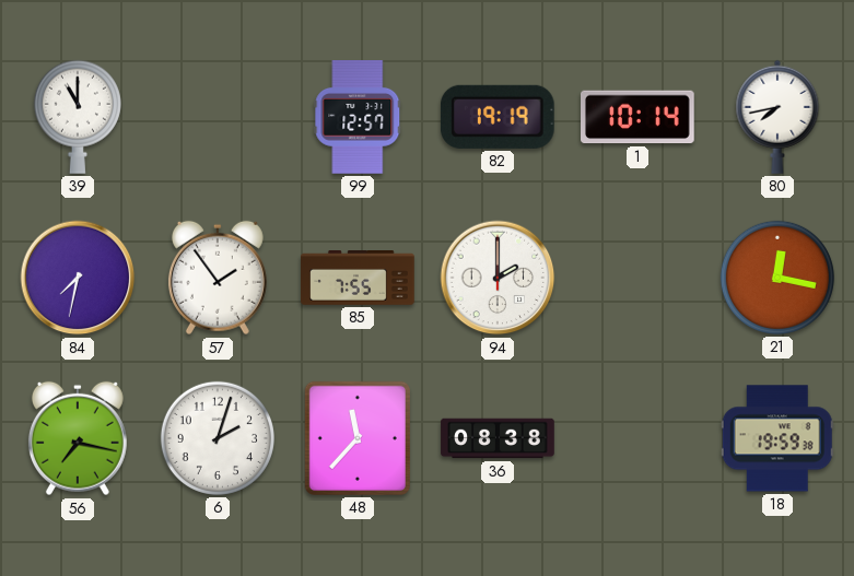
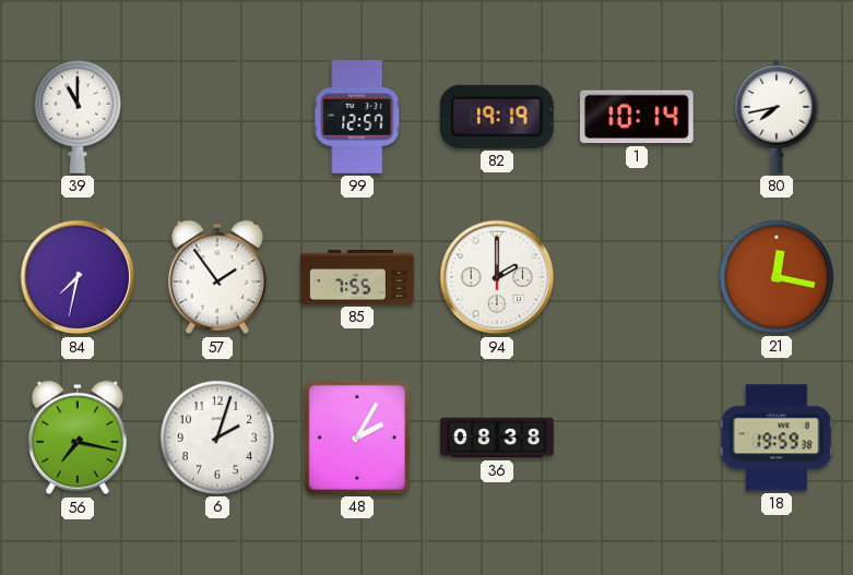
48: 11:37 -> 2:05
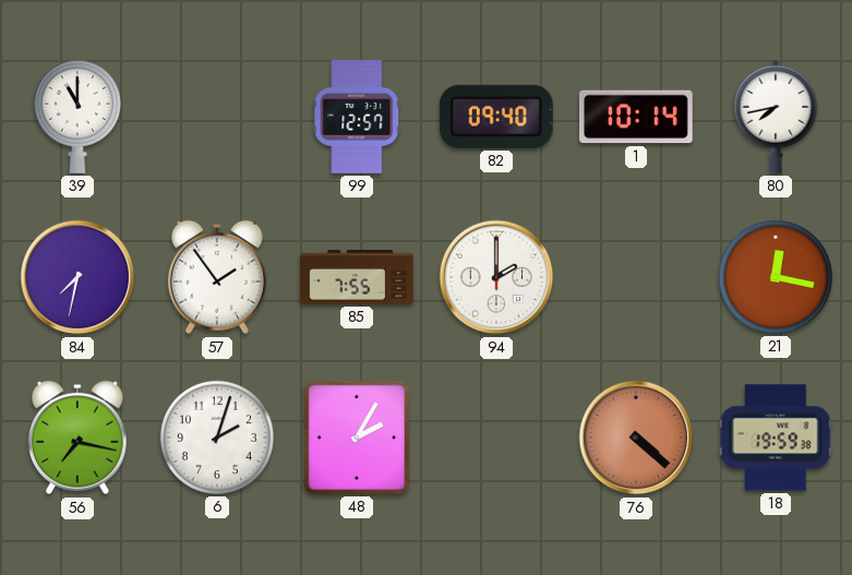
82: 19:19 -> 09:40
36: 08:38 -> none
76: none -> 4:22
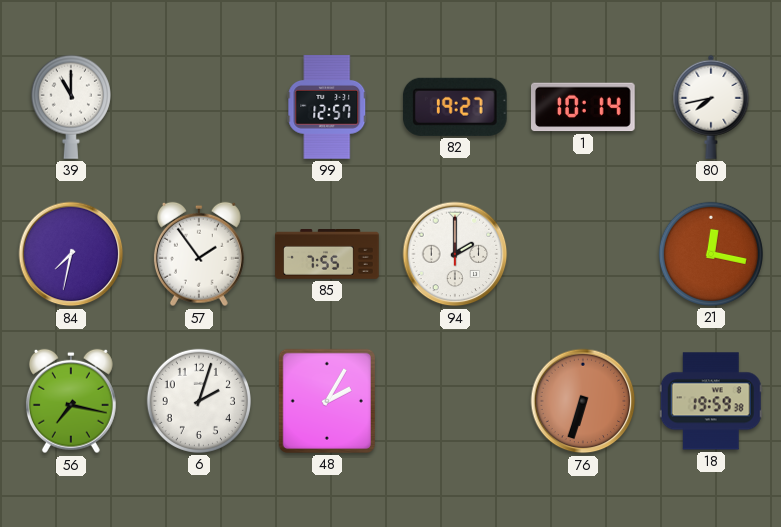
82: 09:40 -> 19:27
76: 4:22 -> 6:33
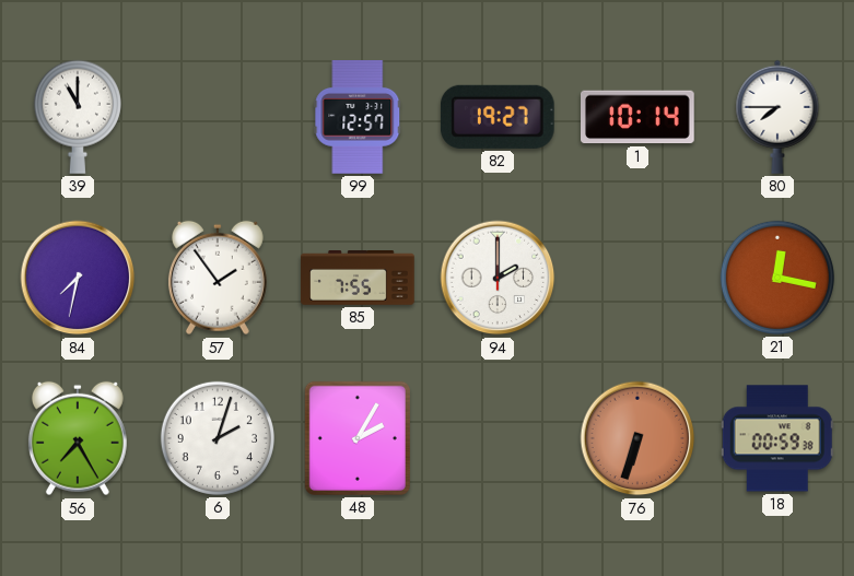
80: 7:43 -> 7:45
56: 7:17 -> 7:25
18: 19:59 -> 00:59
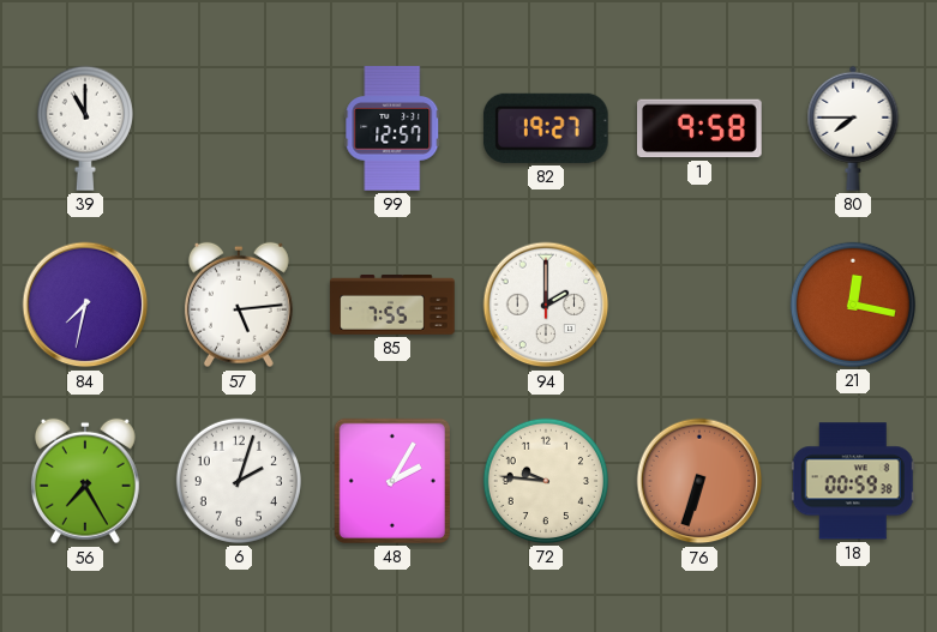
1: 10:14 -> 9:58
57: 1:54 -> 5:14
72: none -> 9:46
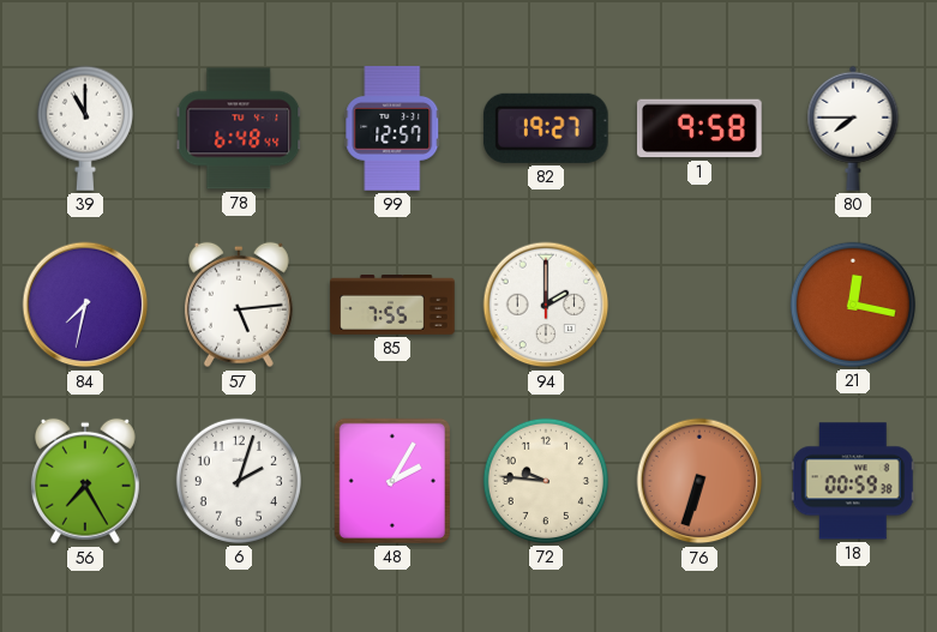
78: none -> 6:48
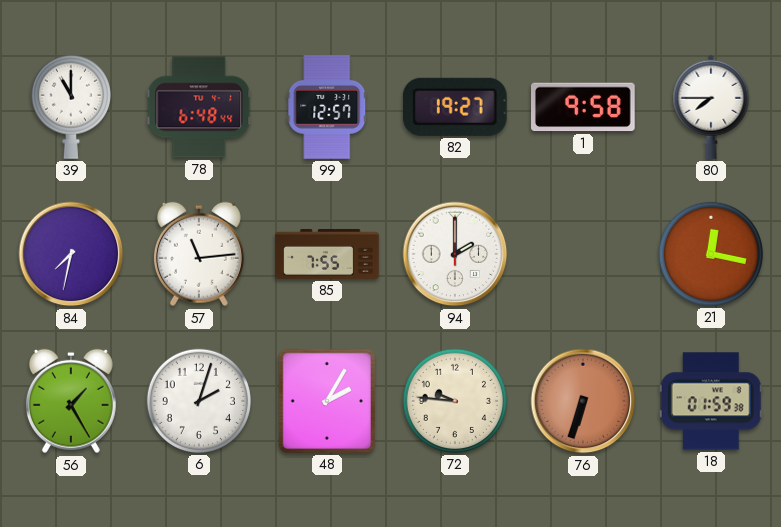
57: 5:14 -> 11:14
56: 7:25 -> 1:25
18: 00:59 -> 01:59
